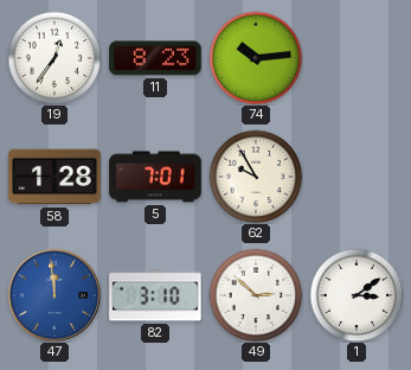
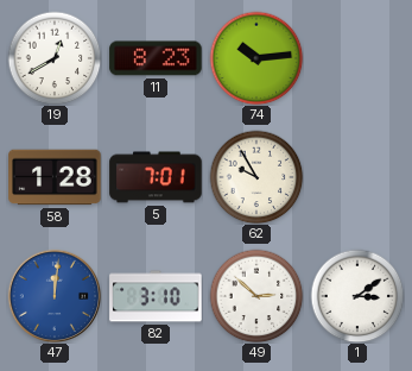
19: 12:36 -> 12:40
47: 11:59 -> 12:01
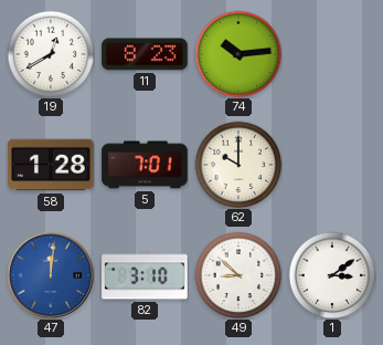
62: 9:55 -> 10:00
49: 2:52 -> 8:52
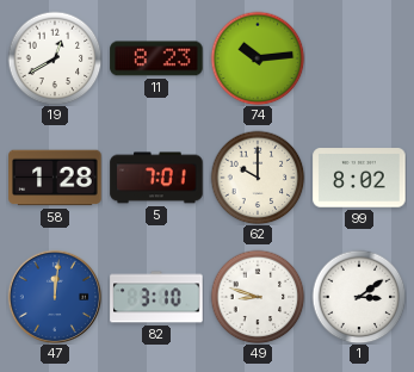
99: none -> 8:02
49: 8:52 -> 8:48
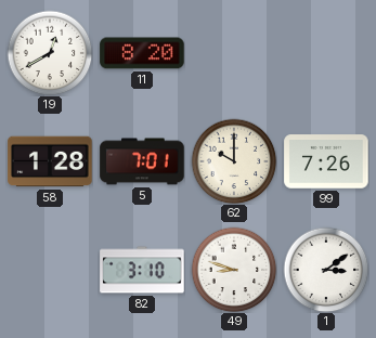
11: 8:23 -> 8:20
74: 10:14 -> none
99: 8:02 -> 7:26
47: 12:01 -> none
